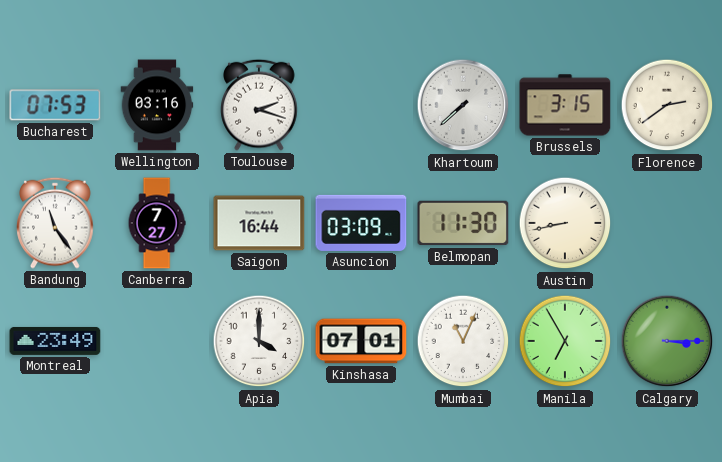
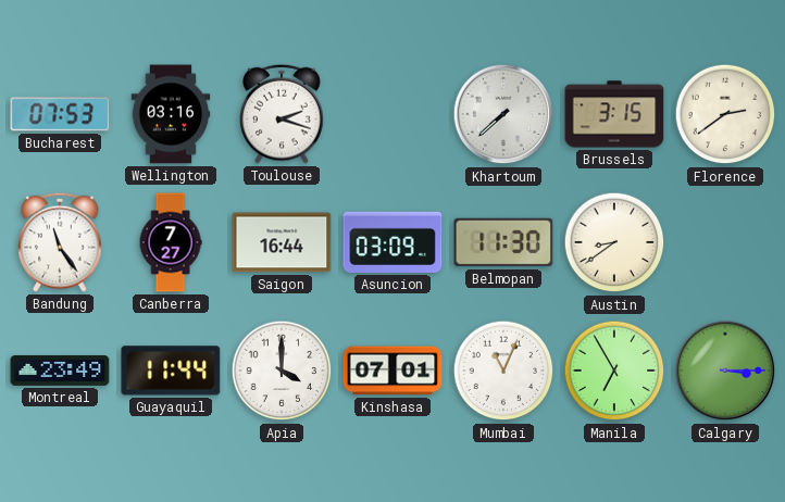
Austin: 8:43 -> 8:39
Guayaquil: none -> 11:44
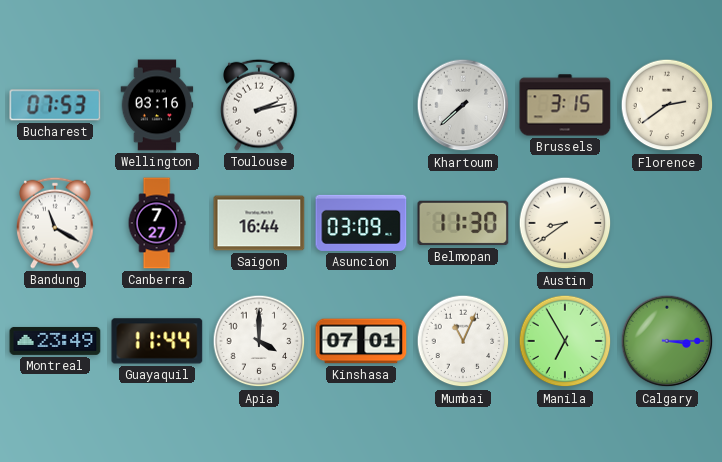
Toulouse: 2:18 -> 2:13
Bandung: 11:24 -> 11:20
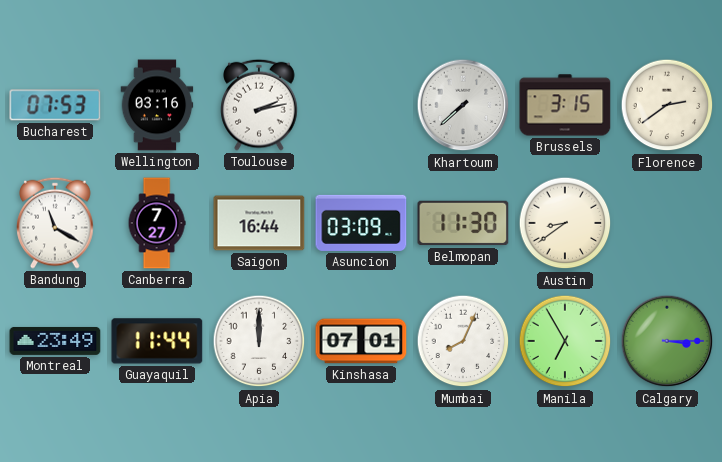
Apia: 4:00 -> 12:00
Mumbai: 11:04 -> 8:04
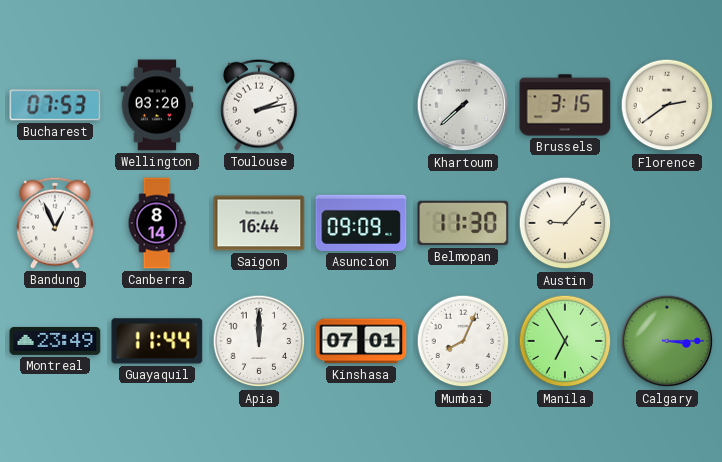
Wellington: 03:16 -> 03:20
Bandung: 11:20 -> 12:56
Canberra: 7:27 -> 8:14
Asuncion: 03:09 -> 09:09
Austin: 8:39 -> 9:07
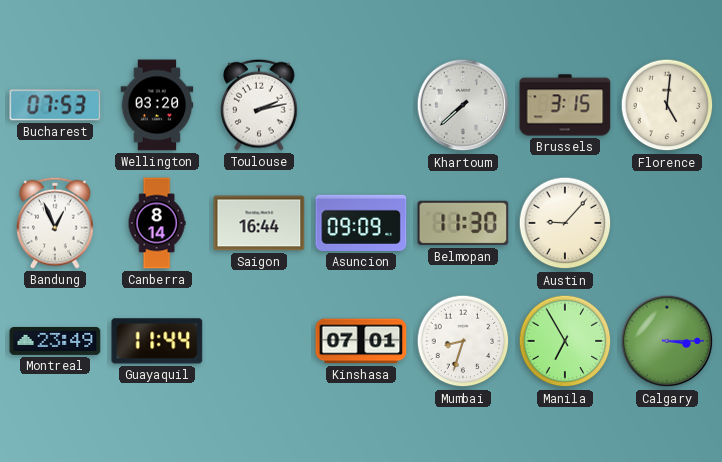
Florence: 2:39 -> 5:01
Apia: 12:00 -> none
Mumbai: 8:04 -> 8:33
